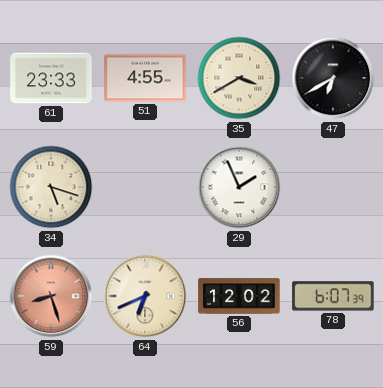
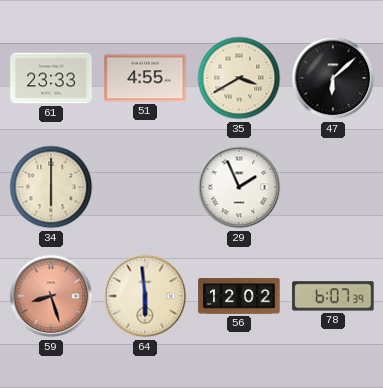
47: 6:40 -> 6:08
34: 5:18 -> 6:00
64: 6:41 -> 5:59
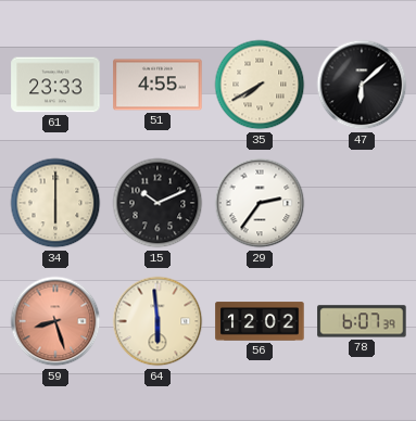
35: 3:40 -> 7:40
15: none -> 10:11
29: 1:56 -> 2:36
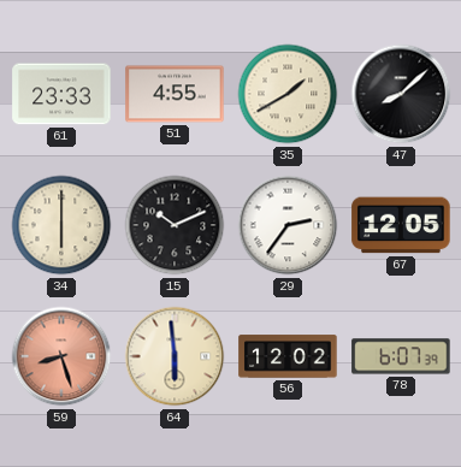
35: 7:40 -> 1:40
47: 6:08 -> 8:08
67: none -> 12:05
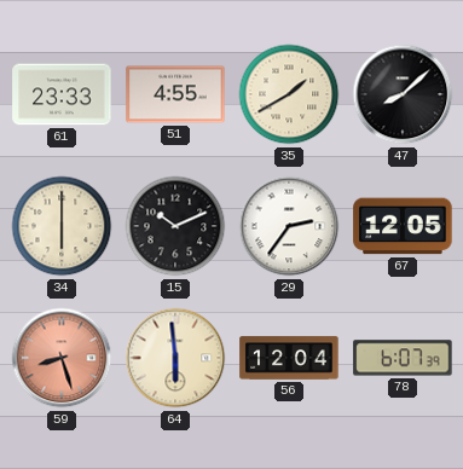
56: 12:02 -> 12:04
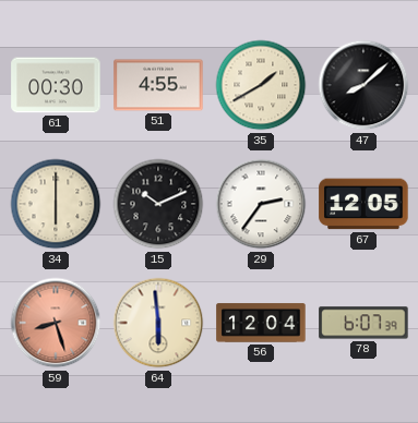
61: 23:33 -> 00:30
